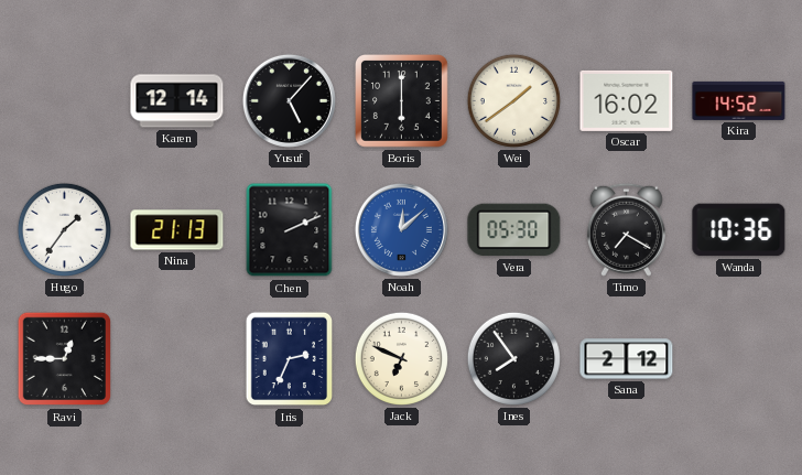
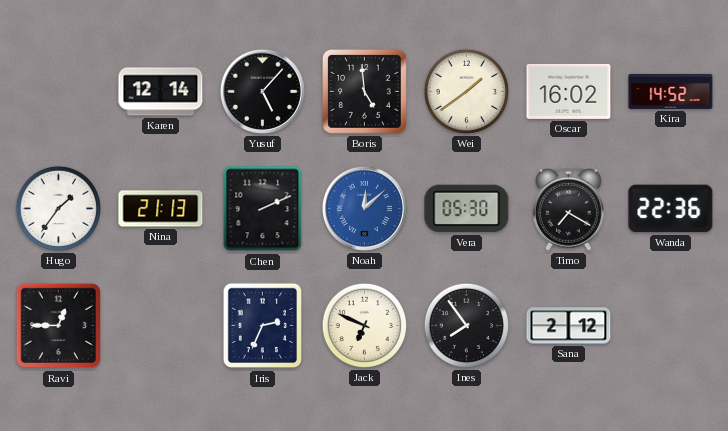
Boris: 6:00 -> 4:59
Wanda: 10:36 -> 22:36
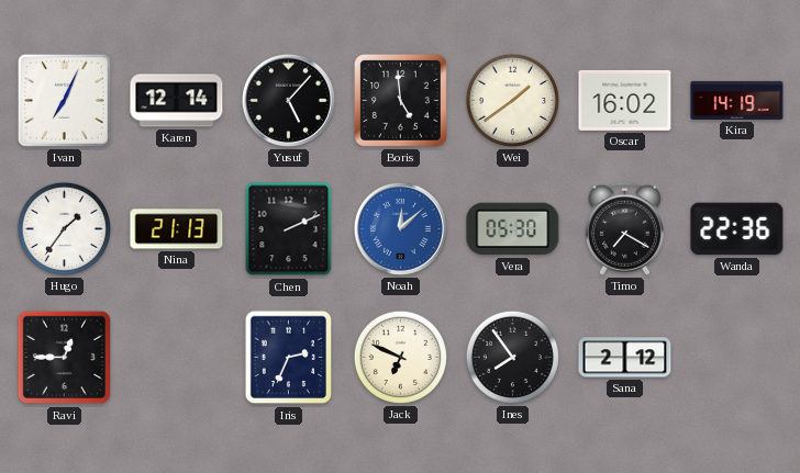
Ivan: none -> 7:04
Kira: 14:52 -> 14:19
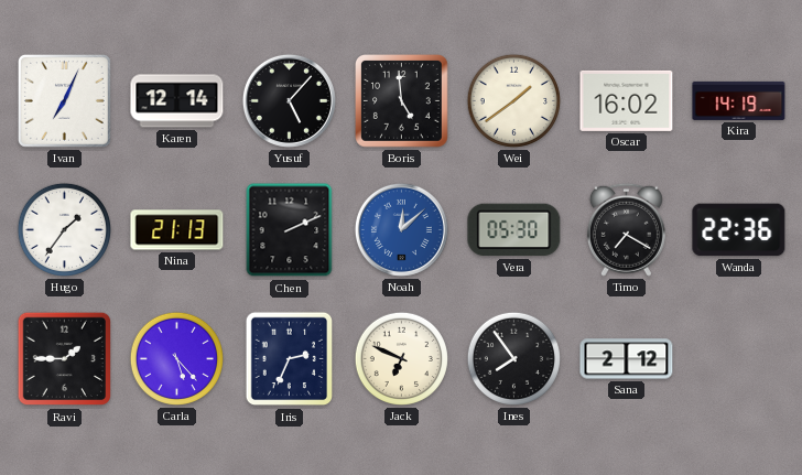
Ravi: 12:45 -> 1:45
Carla: none -> 5:23
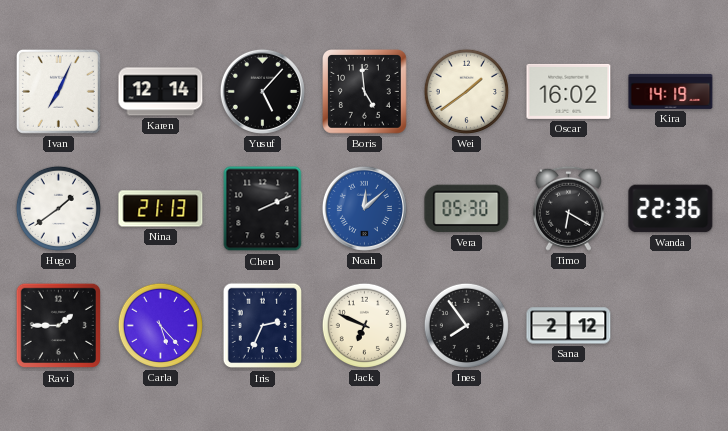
Hugo: 1:36 -> 1:39
Timo: 7:20 -> 6:20
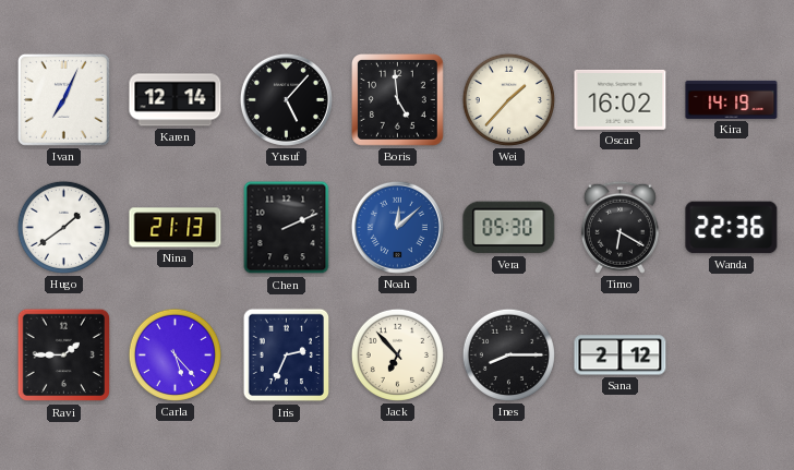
Wei: 1:39 -> 1:37
Jack: 6:49 -> 6:53
Ines: 7:54 -> 8:15
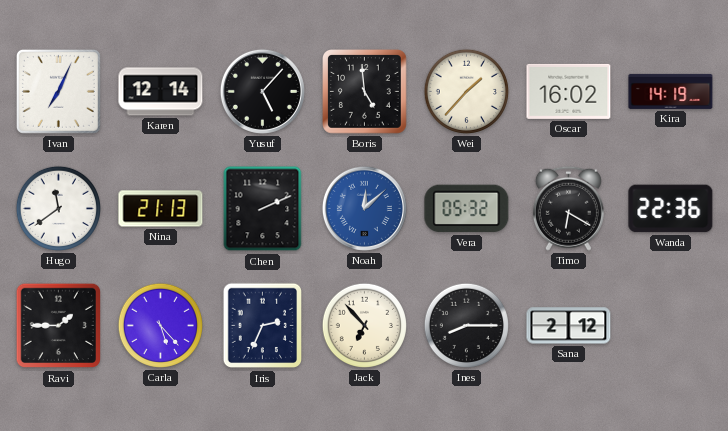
Hugo: 1:39 -> 11:39
Vera: 05:30 -> 05:32
